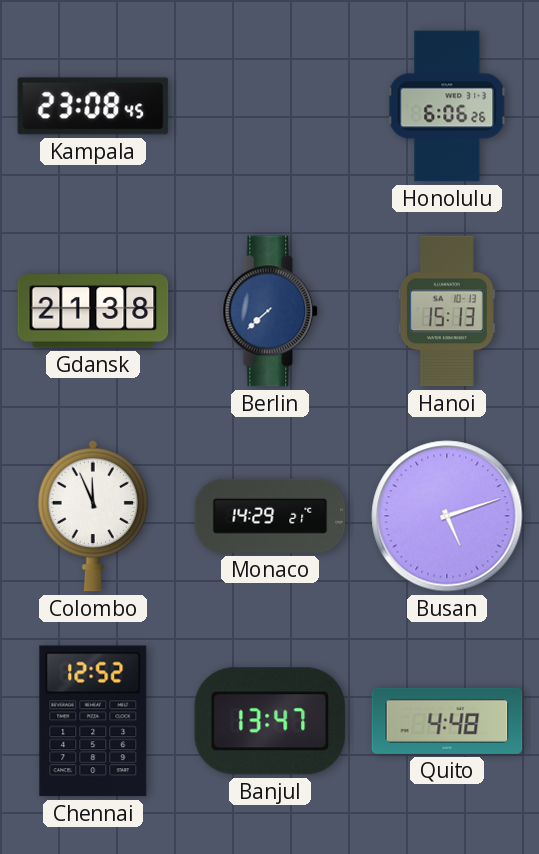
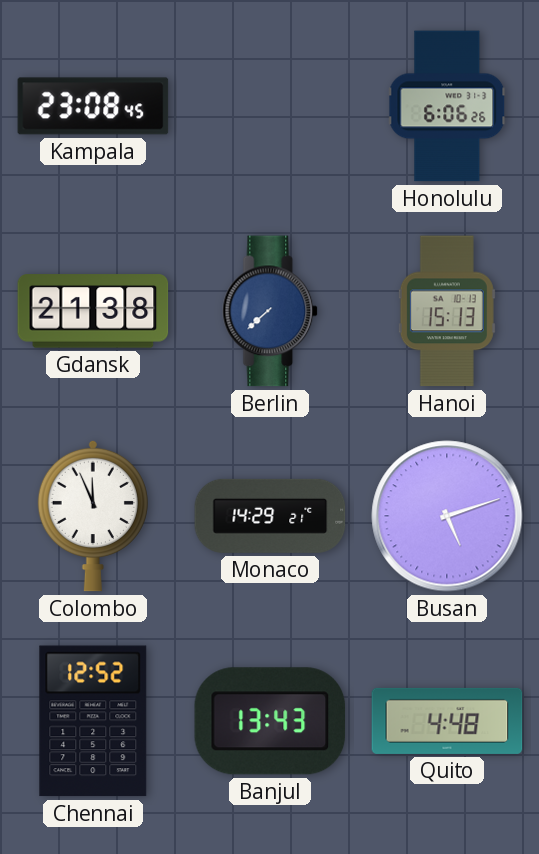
Banjul: 13:47 -> 13:43
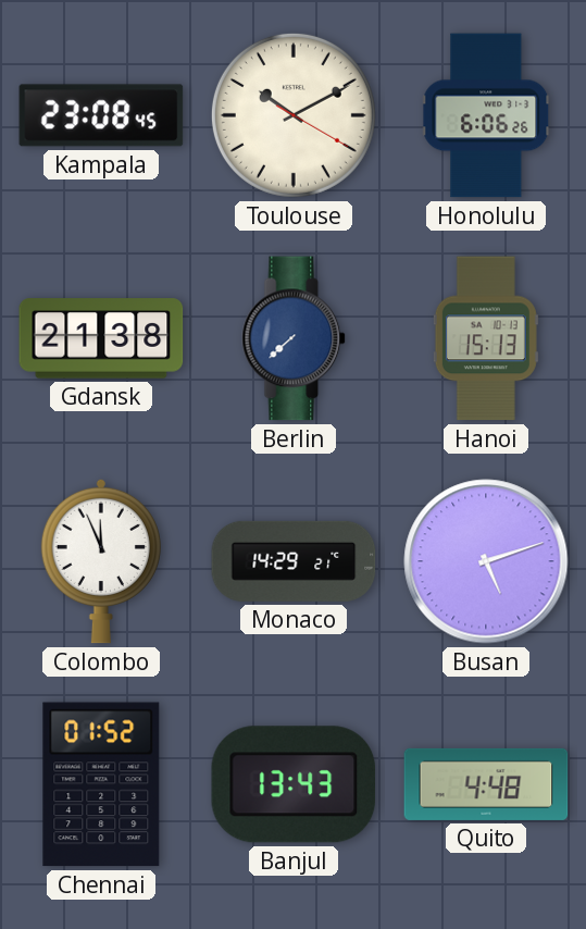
Toulouse: none -> 10:10
Chennai: 12:52 -> 01:52
